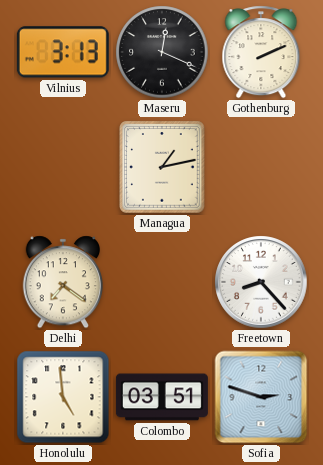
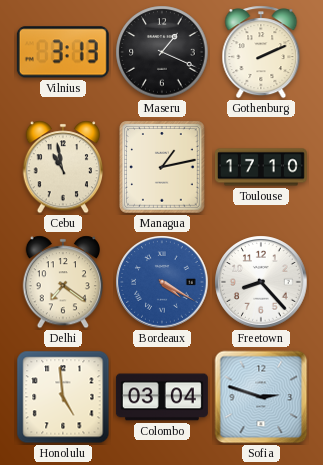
Maseru: 12:19 -> 1:19
Cebu: none -> 10:58
Toulouse: none -> 17:10
Bordeaux: none -> 4:20
Colombo: 03:51 -> 03:04
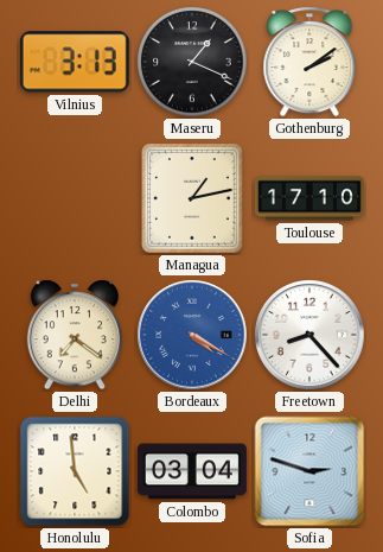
Gothenburg: 2:11 -> 2:09
Cebu: 10:58 -> none
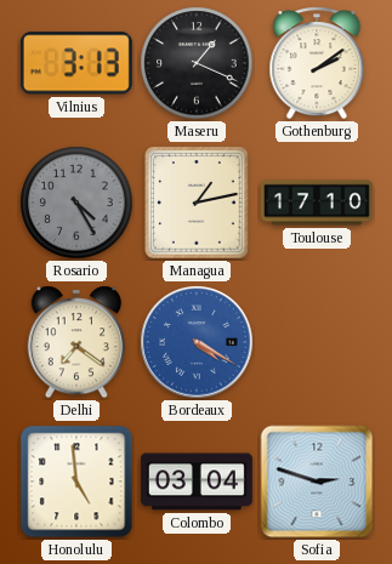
Rosario: none -> 4:25
Freetown: 8:23 -> none
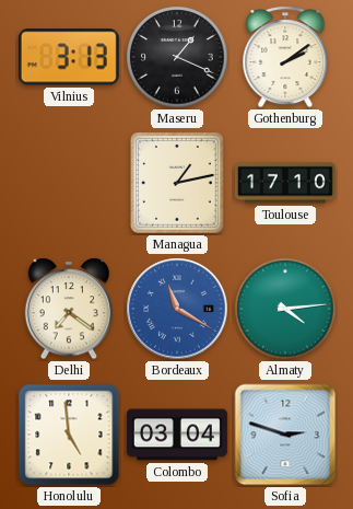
Rosario: 4:25 -> none
Bordeaux: 4:20 -> 11:20
Almaty: none -> 4:14
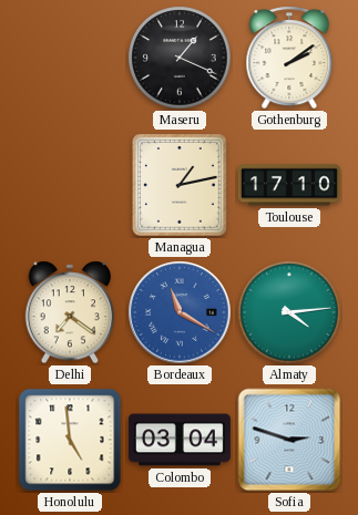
Vilnius: 3:13 -> none
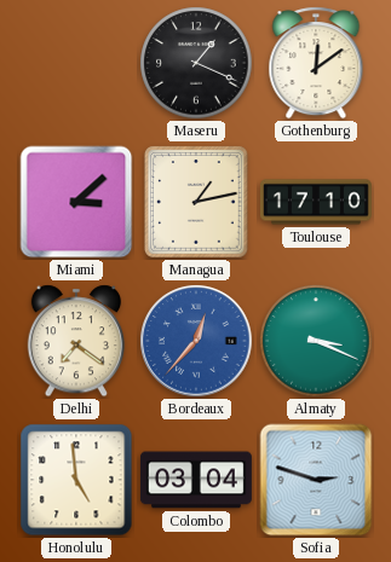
Gothenburg: 2:09 -> 12:09
Miami: none -> 3:08
Bordeaux: 11:20 -> 12:37
Almaty: 4:14 -> 3:19
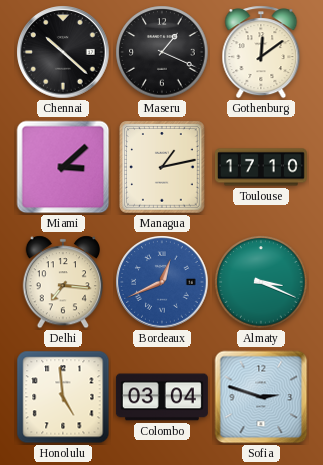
Chennai: none -> 10:22
Delhi: 7:21 -> 7:16
Bordeaux: 12:37 -> 12:41
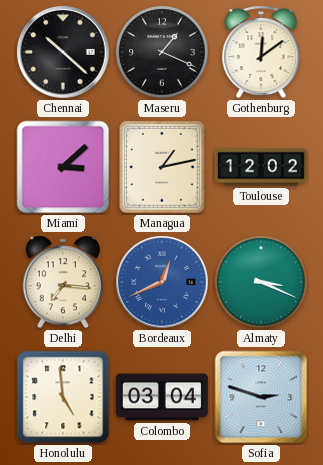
Toulouse: 17:10 -> 12:02
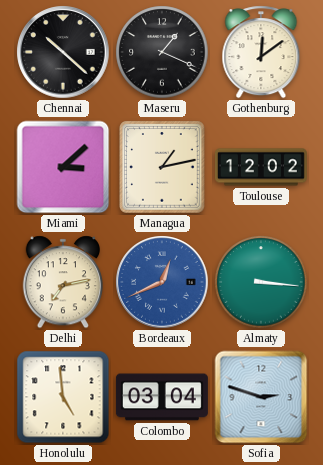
Delhi: 7:16 -> 7:13
Almaty: 3:19 -> 3:16
